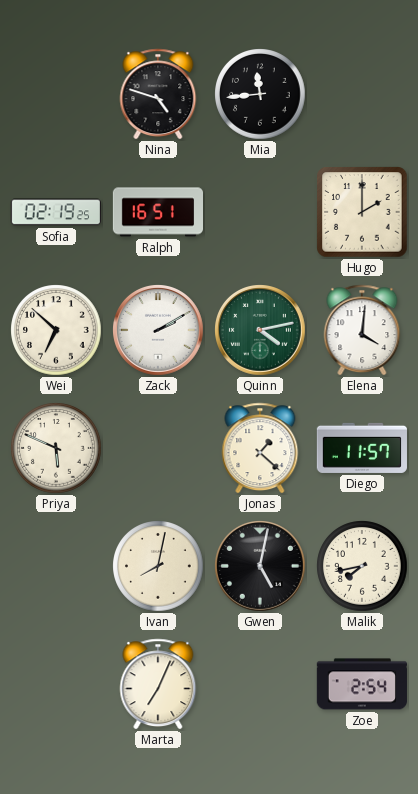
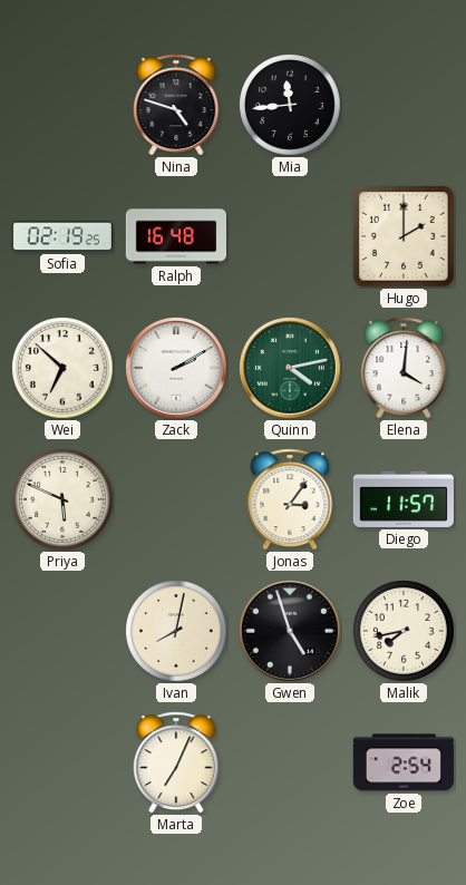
Ralph: 16:51 -> 16:48
Jonas: 1:22 -> 3:06
Gwen: 5:02 -> 4:57
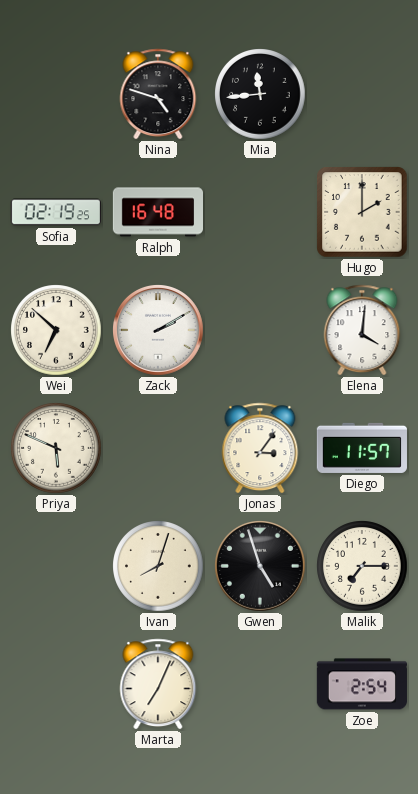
Quinn: 4:13 -> none
Ivan: 8:02 -> 8:03
Malik: 7:43 -> 7:15
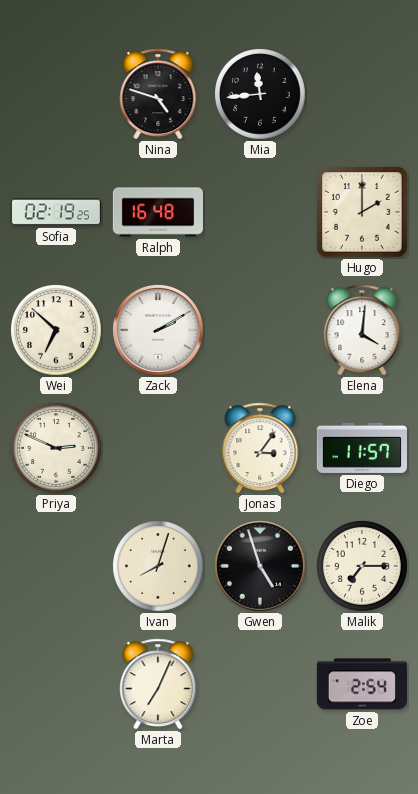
Priya: 5:49 -> 2:49
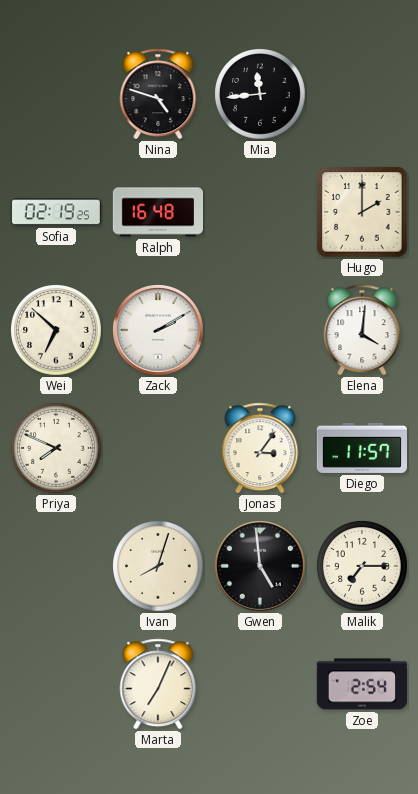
Priya: 2:49 -> 7:49
Gwen: 4:57 -> 4:59
